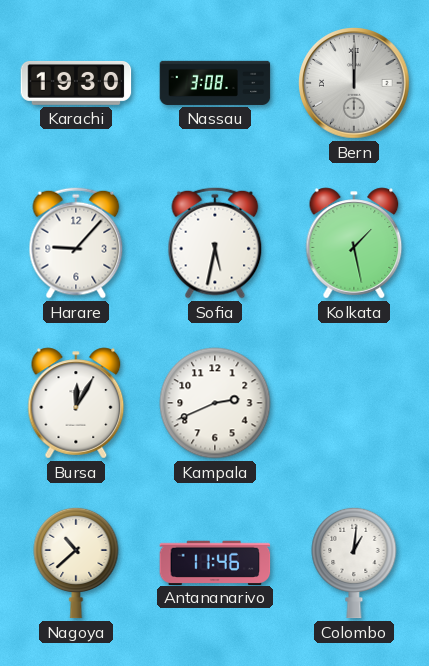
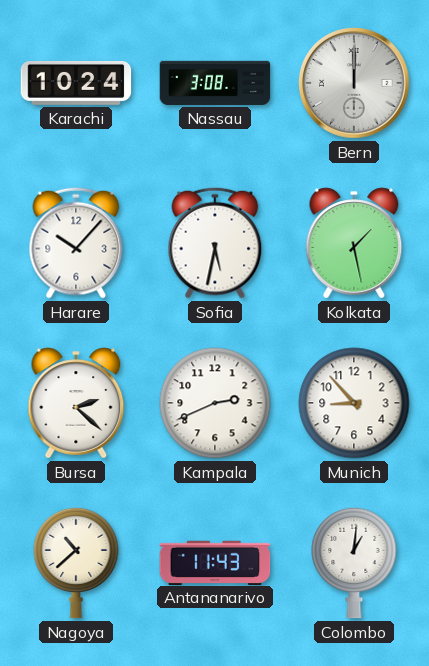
Karachi: 19:30 -> 10:24
Harare: 9:07 -> 10:07
Bursa: 12:05 -> 2:22
Munich: none -> 8:53
Antananarivo: 11:46 -> 11:43
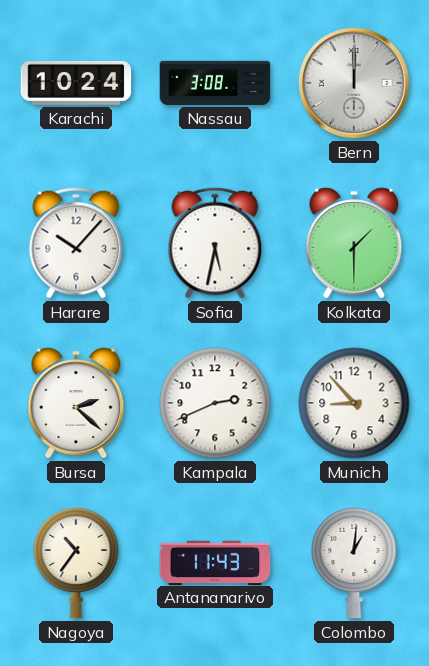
Kolkata: 1:28 -> 1:30
Nagoya: 10:38 -> 10:36
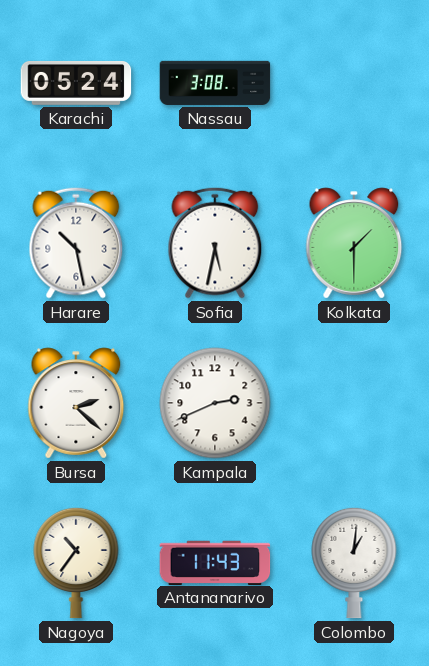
Karachi: 10:24 -> 05:24
Bern: 12:00 -> none
Harare: 10:07 -> 10:28
Munich: 8:53 -> none
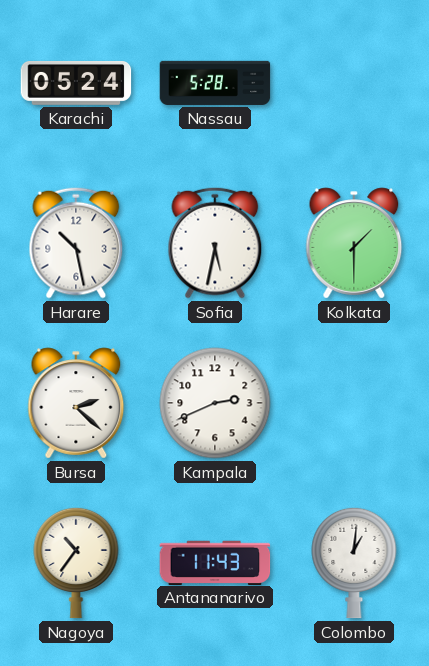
Nassau: 3:08 -> 5:28
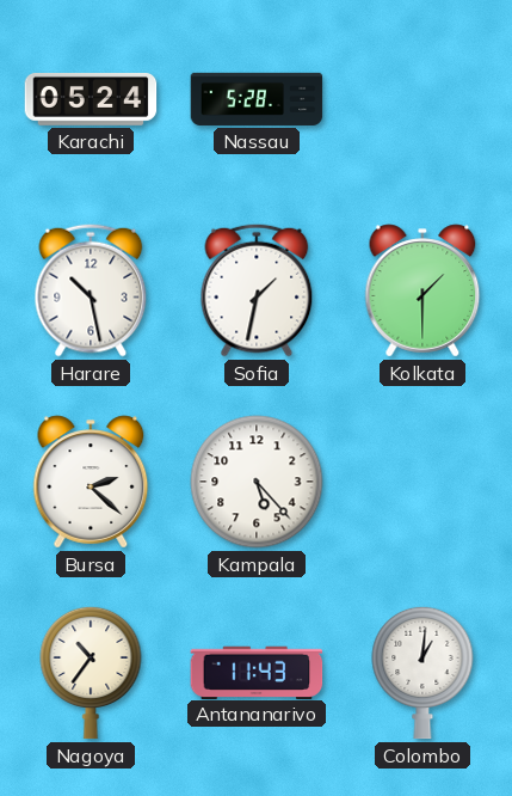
Sofia: 5:32 -> 1:32
Kampala: 2:41 -> 5:23
